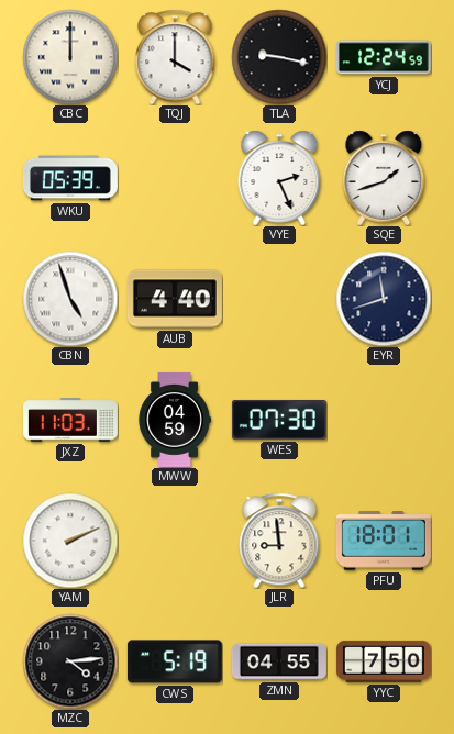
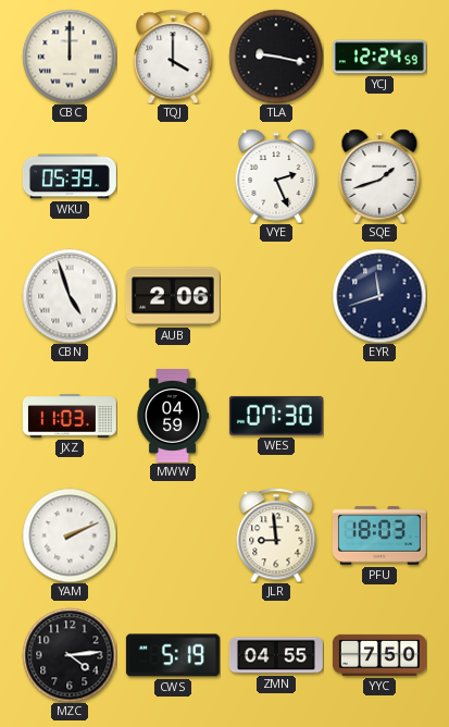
AUB: 4:40 -> 2:06
PFU: 18:01 -> 18:03
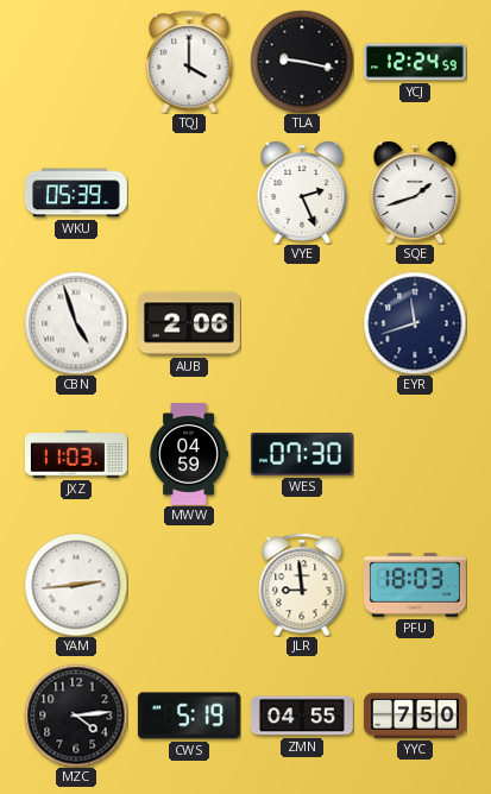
CBC: 12:00 -> none
YAM: 2:11 -> 2:44
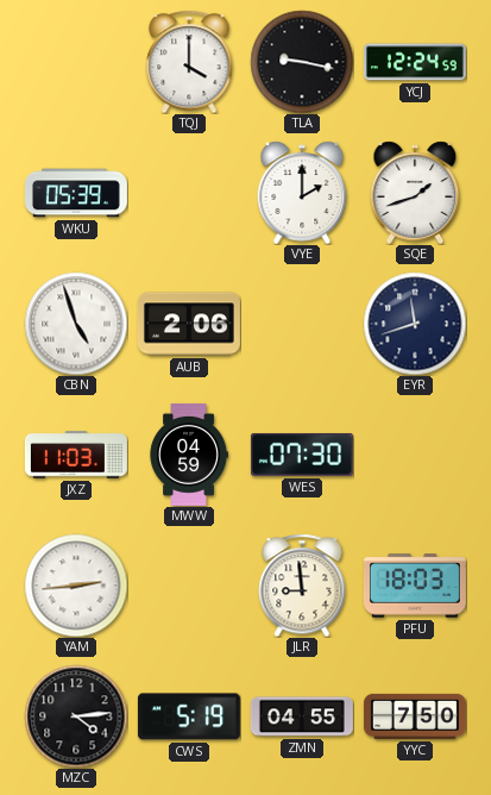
VYE: 2:26 -> 2:00
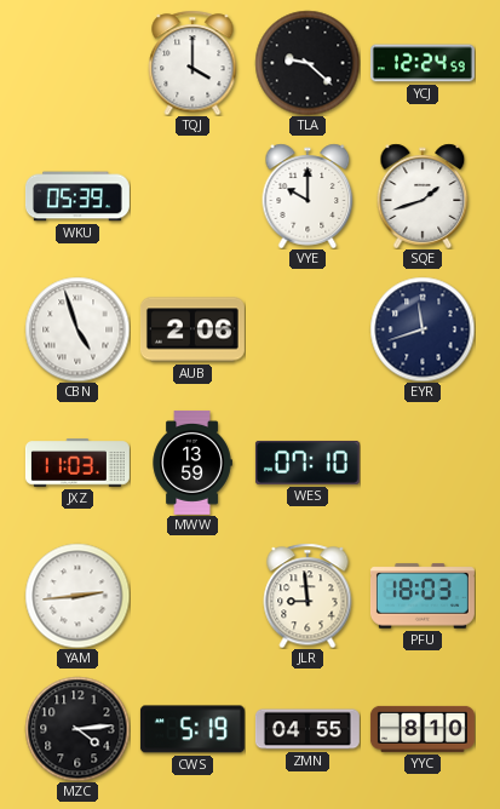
TLA: 9:17 -> 9:22
VYE: 2:00 -> 10:00
MWW: 04:59 -> 13:59
WES: 07:30 -> 07:10
YYC: 7:50 -> 8:10
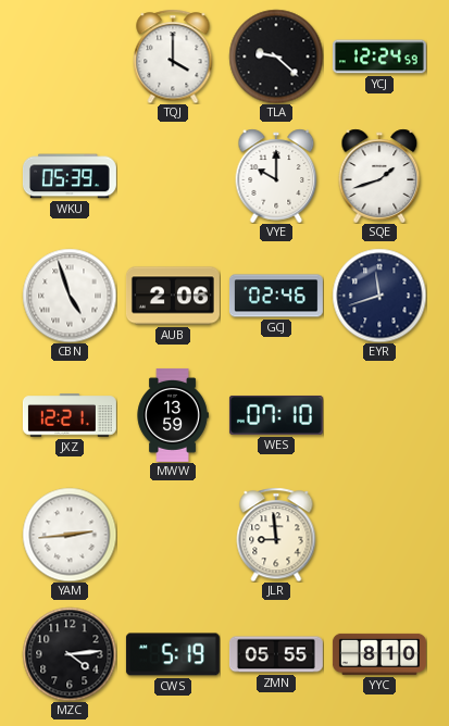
GCJ: none -> 02:46
JXZ: 11:03 -> 12:21
PFU: 18:03 -> none
ZMN: 04:55 -> 05:55
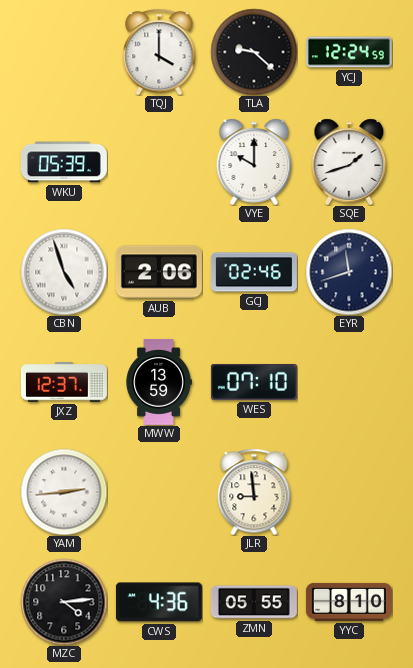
JXZ: 12:21 -> 12:37
CWS: 5:19 -> 4:36
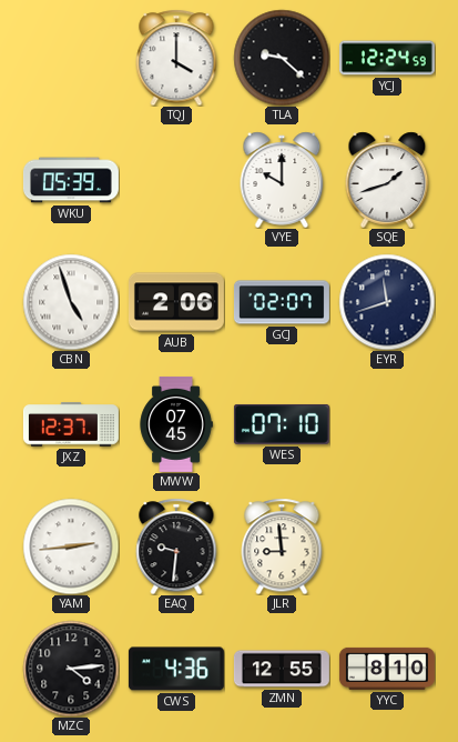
GCJ: 02:46 -> 02:07
MWW: 13:59 -> 07:45
EAQ: none -> 9:31
ZMN: 05:55 -> 12:55
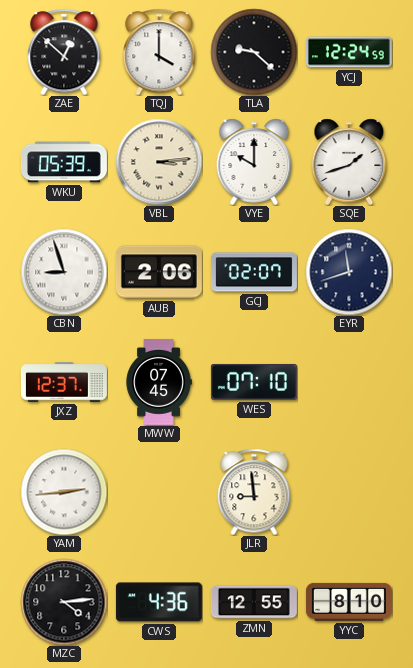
ZAE: none -> 12:52
VBL: none -> 3:14
CBN: 4:57 -> 8:57
EAQ: 9:31 -> none
